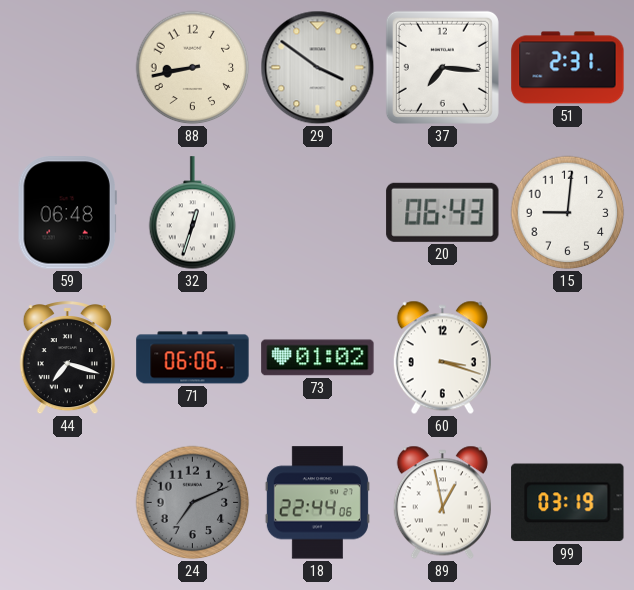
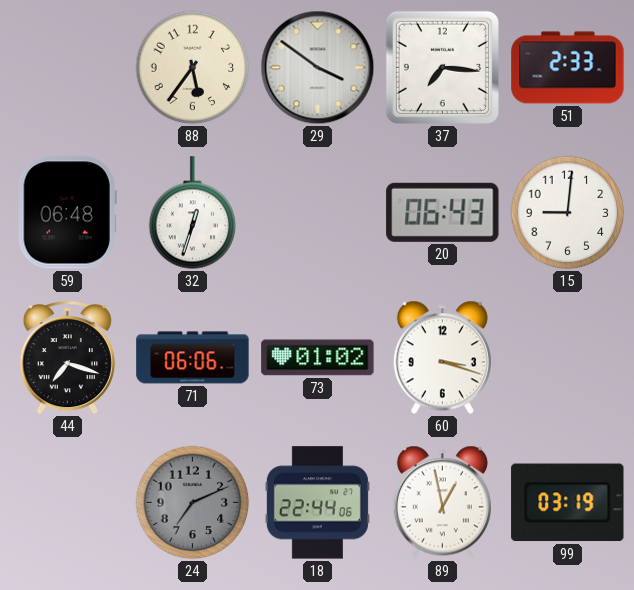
88: 8:43 -> 5:36
51: 2:31 -> 2:33
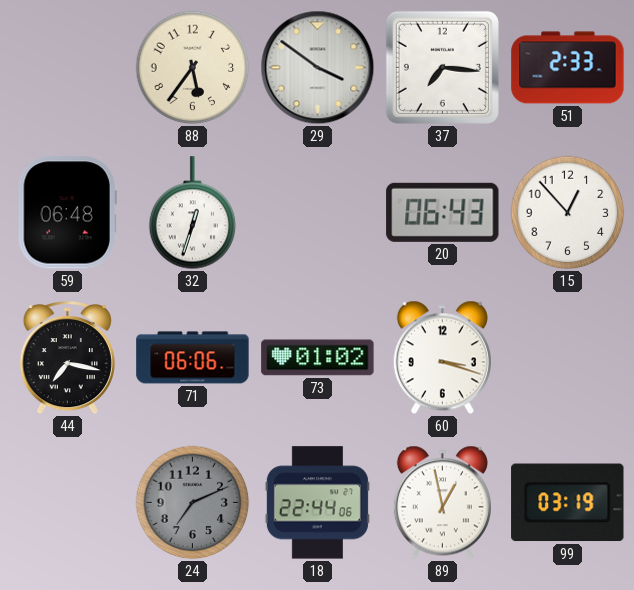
15: 9:01 -> 12:53
44: 7:18 -> 7:17
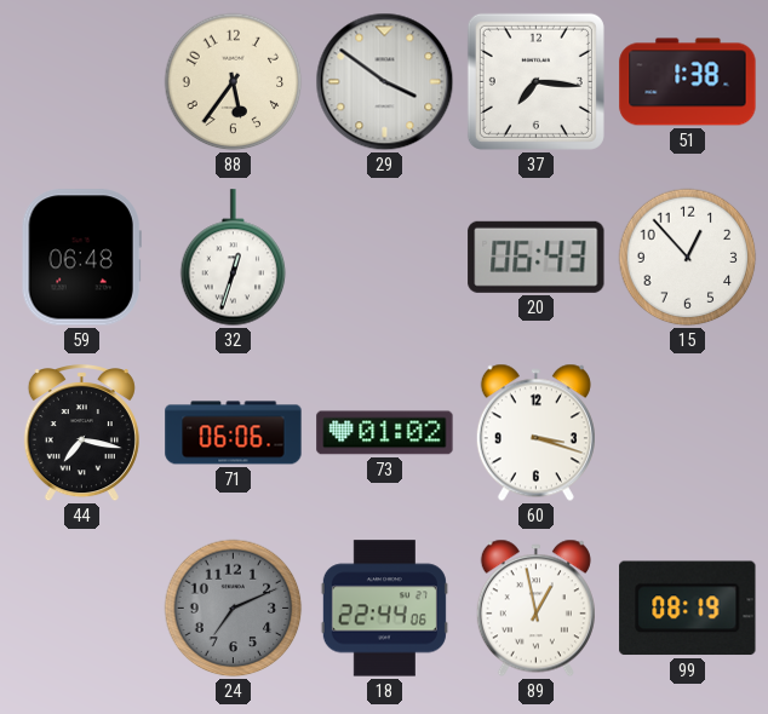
51: 2:33 -> 1:38
99: 03:19 -> 08:19
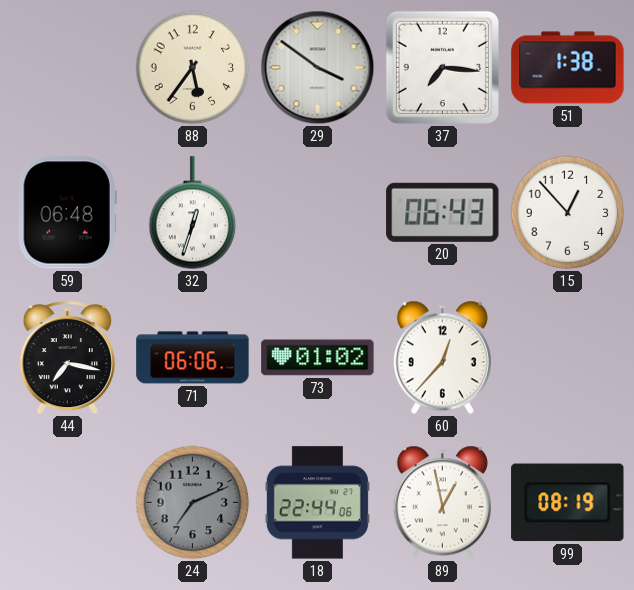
60: 3:18 -> 12:37
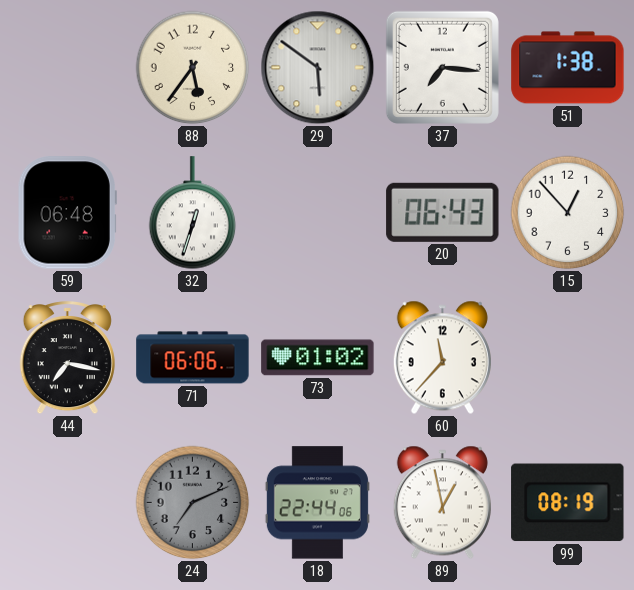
29: 3:51 -> 5:51
60: 12:37 -> 11:37
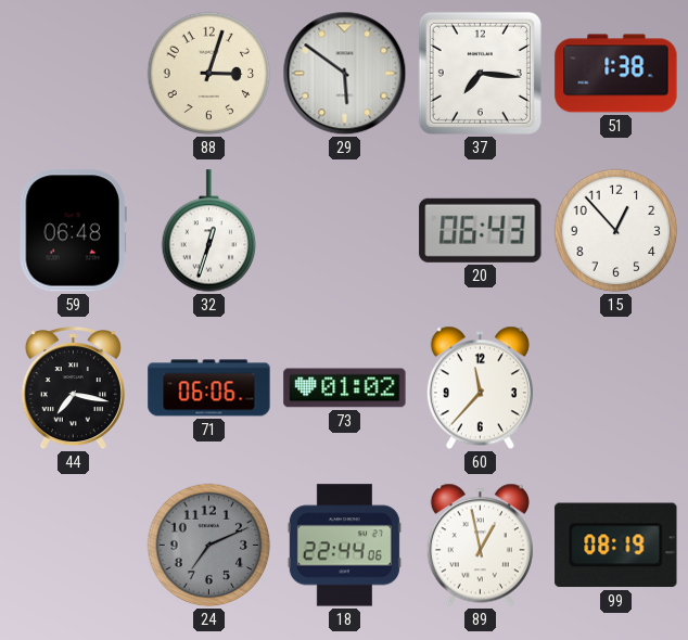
88: 5:36 -> 3:03
